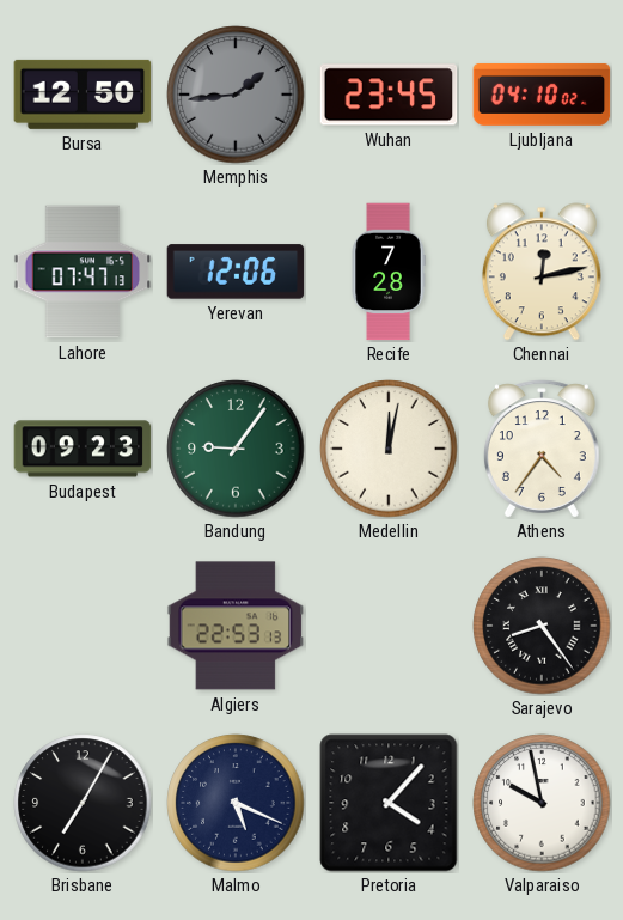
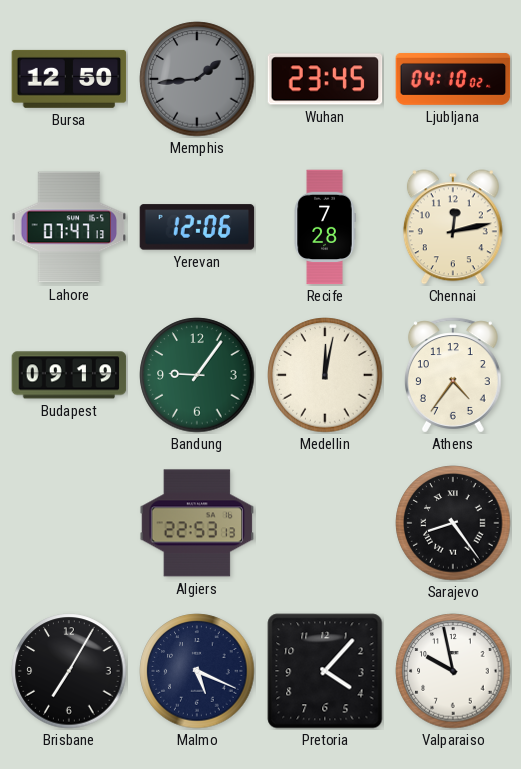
Budapest: 09:23 -> 09:19
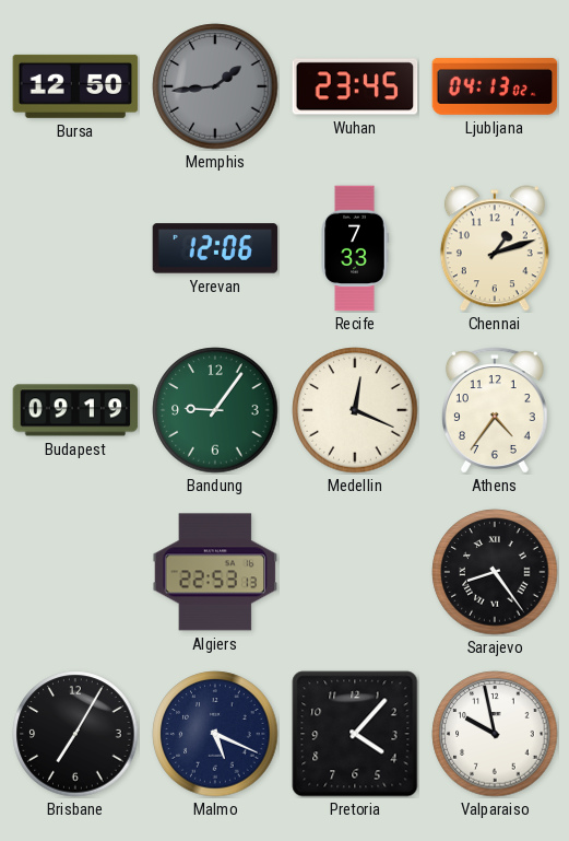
Ljubljana: 04:10 -> 04:13
Lahore: 07:47 -> none
Recife: 7:28 -> 7:33
Chennai: 12:13 -> 1:12
Medellin: 12:02 -> 12:19
